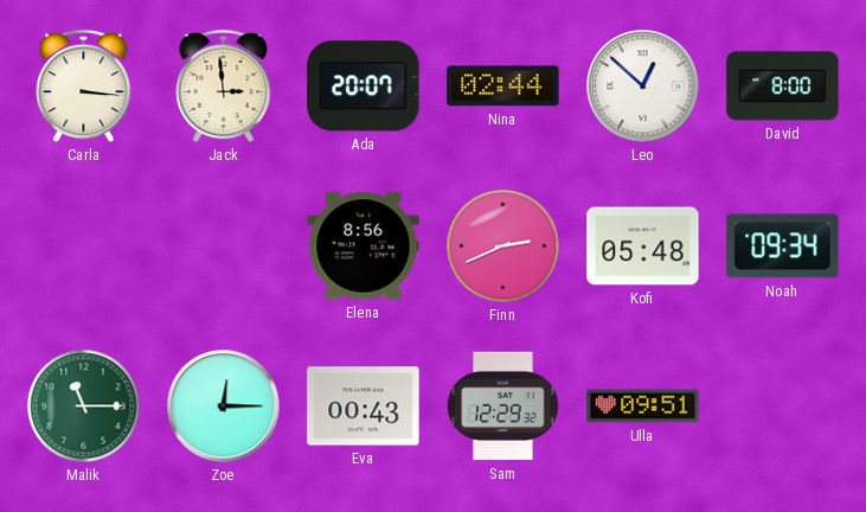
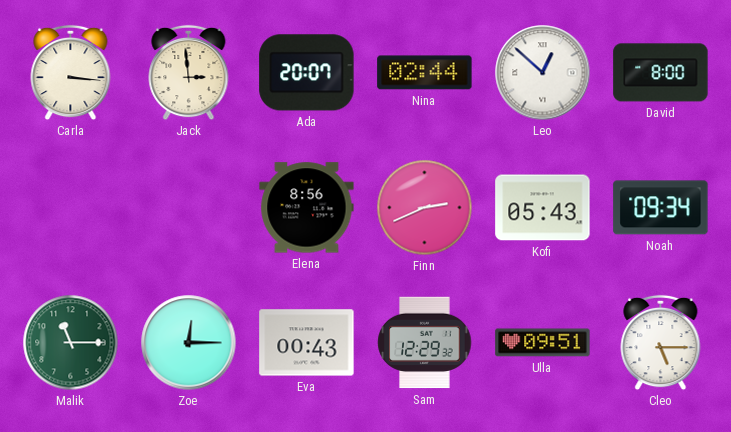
Kofi: 05:48 -> 05:43
Cleo: none -> 5:15
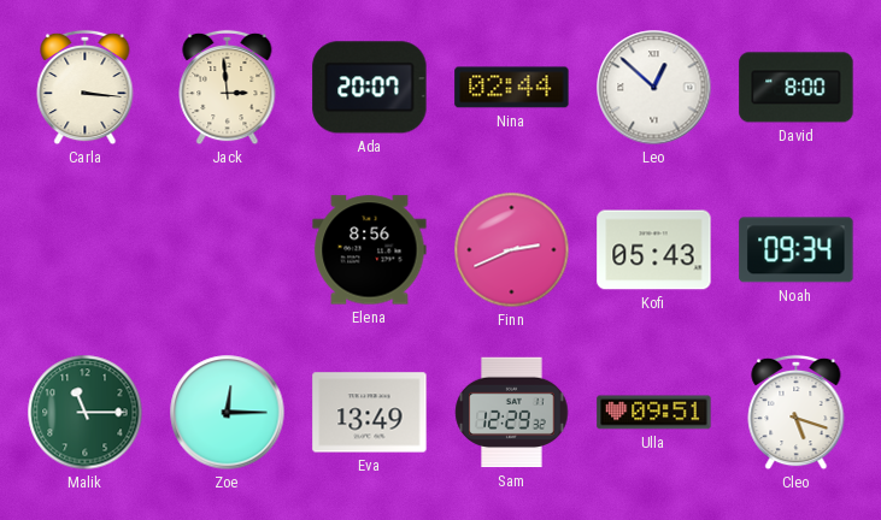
Eva: 00:43 -> 13:49
Cleo: 5:15 -> 5:18
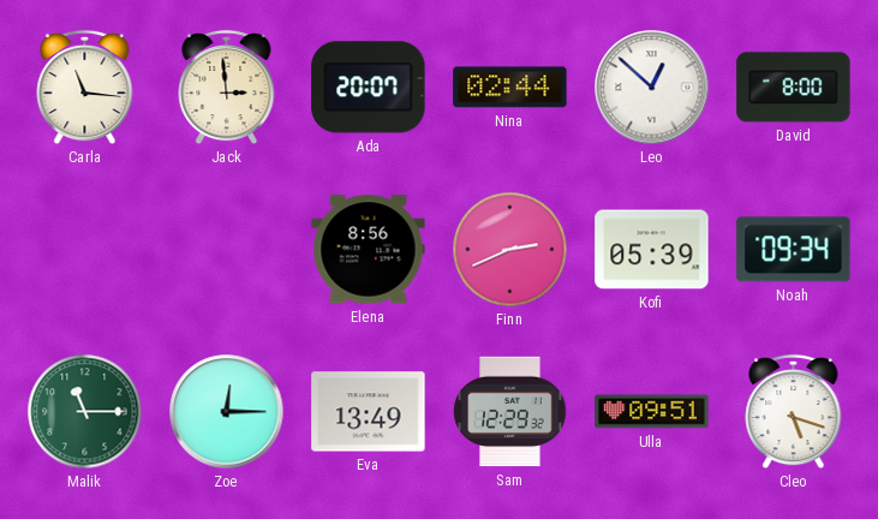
Carla: 3:16 -> 11:16
Kofi: 05:43 -> 05:39
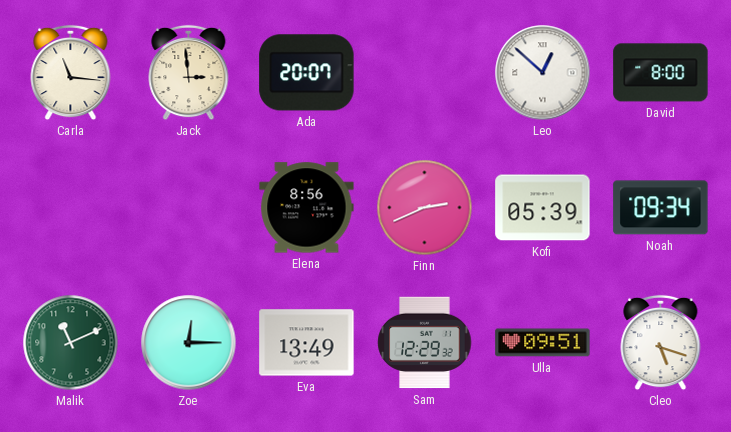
Nina: 02:44 -> none
Malik: 11:15 -> 11:11
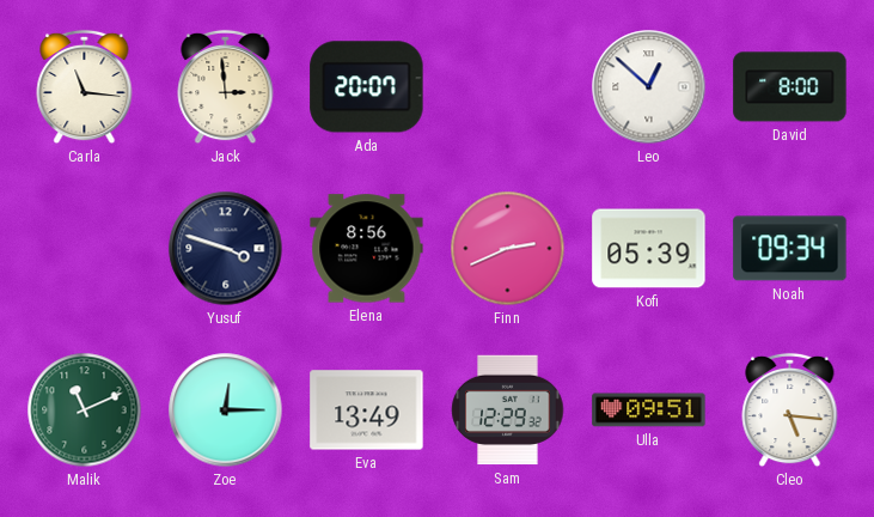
Yusuf: none -> 3:48
Cleo: 5:18 -> 5:16
